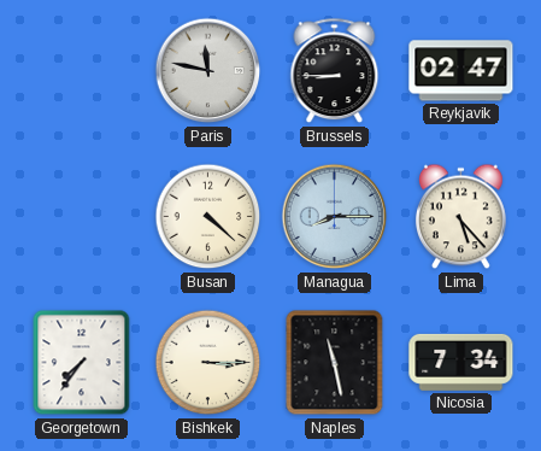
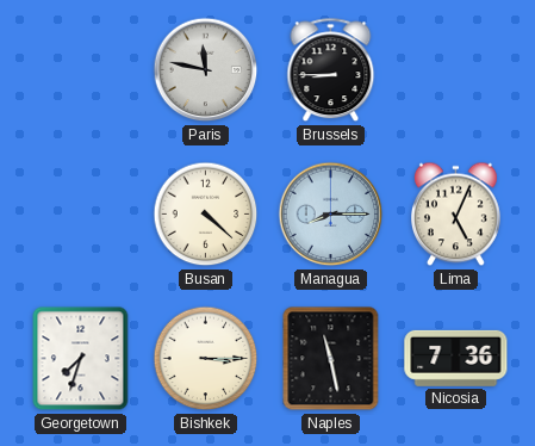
Reykjavik: 02:47 -> none
Lima: 5:23 -> 5:04
Georgetown: 7:36 -> 7:33
Nicosia: 7:34 -> 7:36
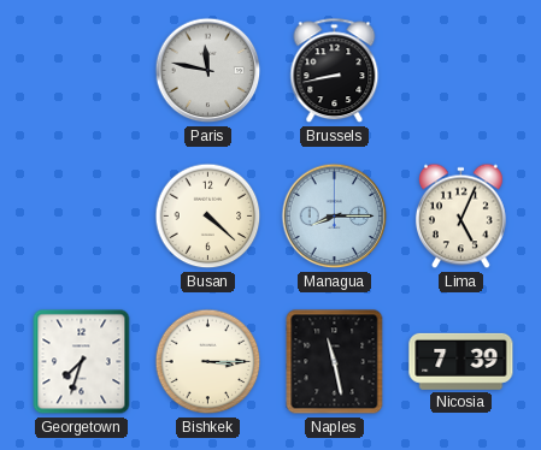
Brussels: 8:45 -> 8:43
Nicosia: 7:36 -> 7:39
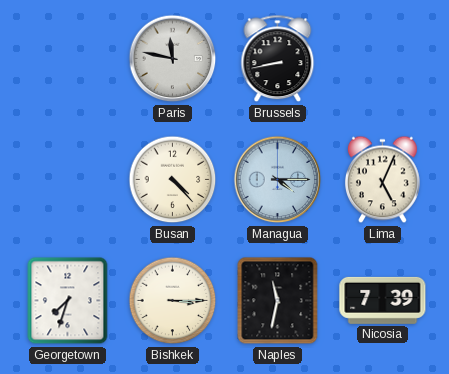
Busan: 4:22 -> 4:23
Managua: 8:15 -> 4:15
Naples: 11:28 -> 11:32
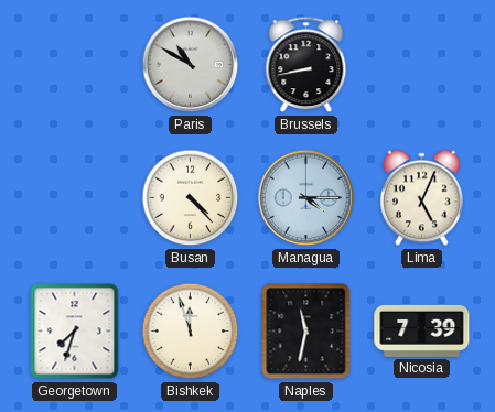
Paris: 11:47 -> 10:50
Bishkek: 3:15 -> 11:57
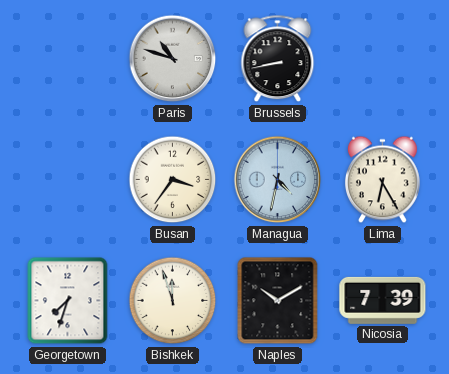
Paris: 10:50 -> 10:48
Busan: 4:23 -> 3:36
Managua: 4:15 -> 4:32
Lima: 5:04 -> 6:25
Naples: 11:32 -> 10:10
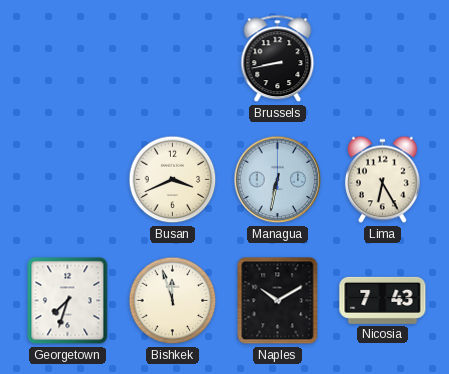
Paris: 10:48 -> none
Busan: 3:36 -> 3:41
Managua: 4:32 -> 6:32
Nicosia: 7:39 -> 7:43
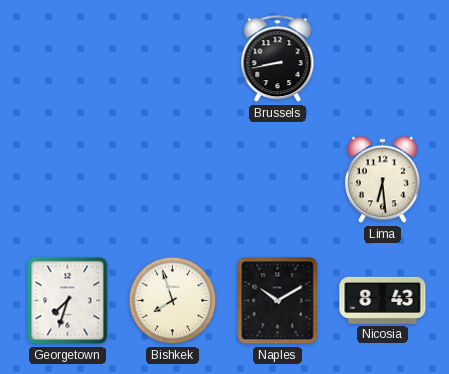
Busan: 3:41 -> none
Managua: 6:32 -> none
Lima: 6:25 -> 6:29
Bishkek: 11:57 -> 7:57
Nicosia: 7:43 -> 8:43
